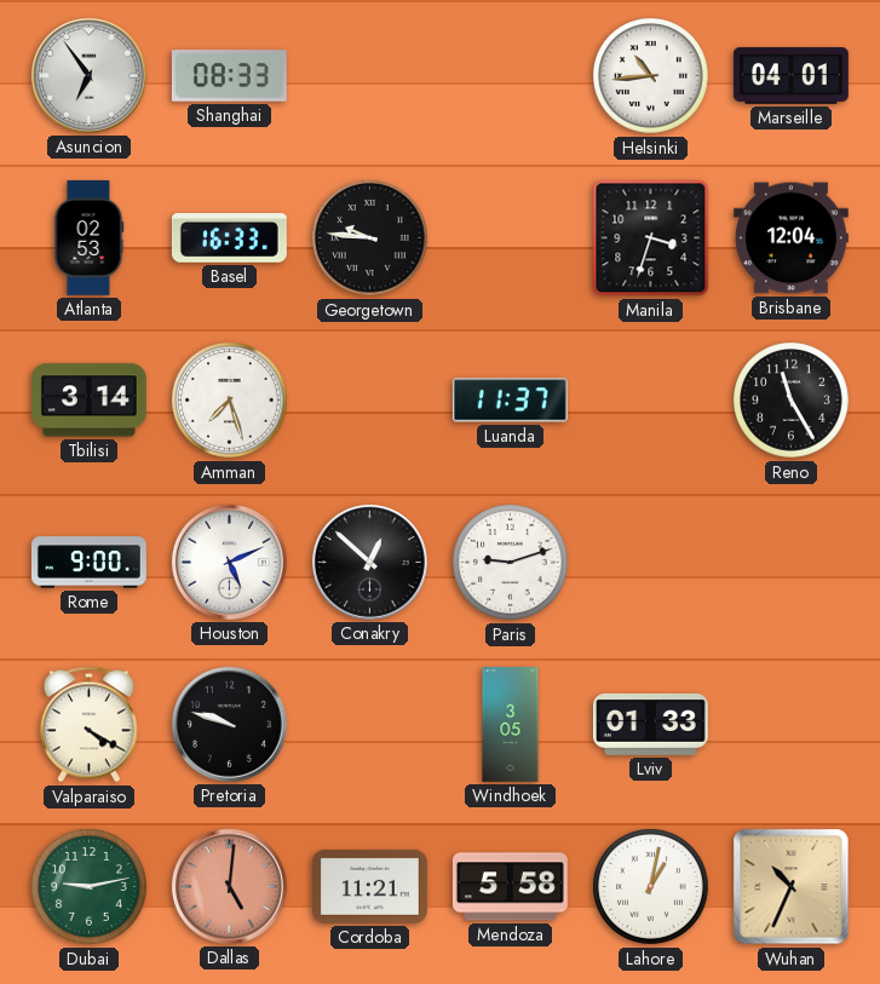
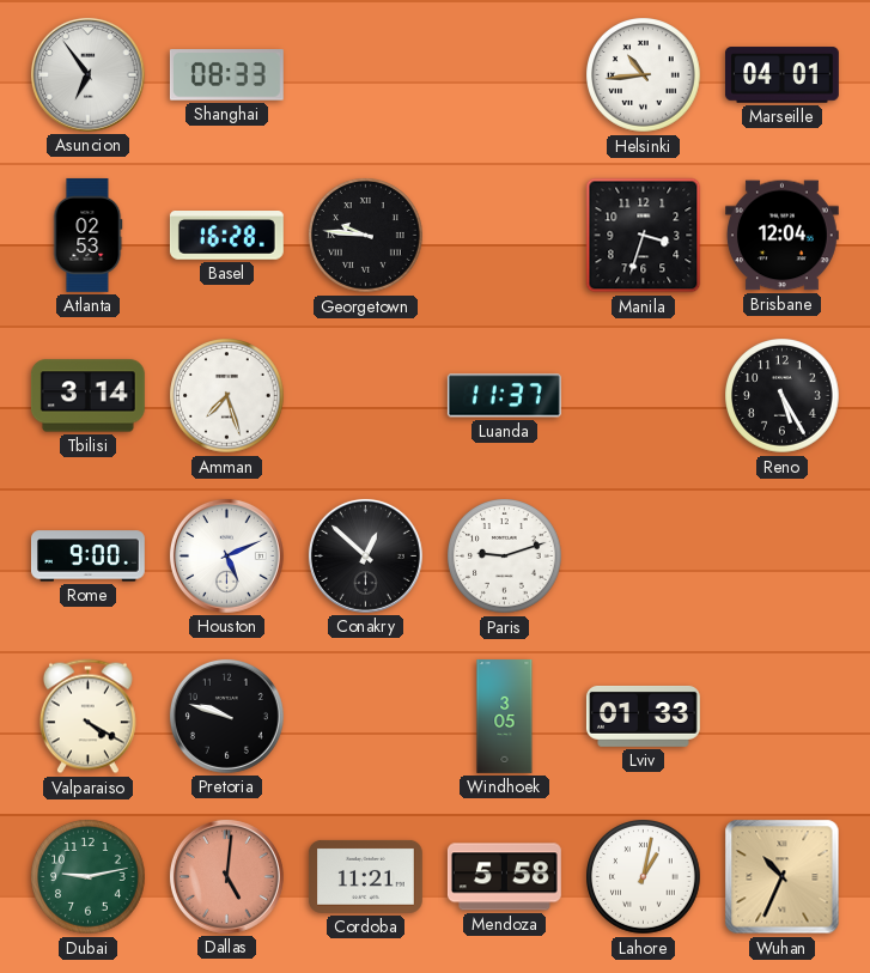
Basel: 16:33 -> 16:28
Reno: 11:25 -> 5:25
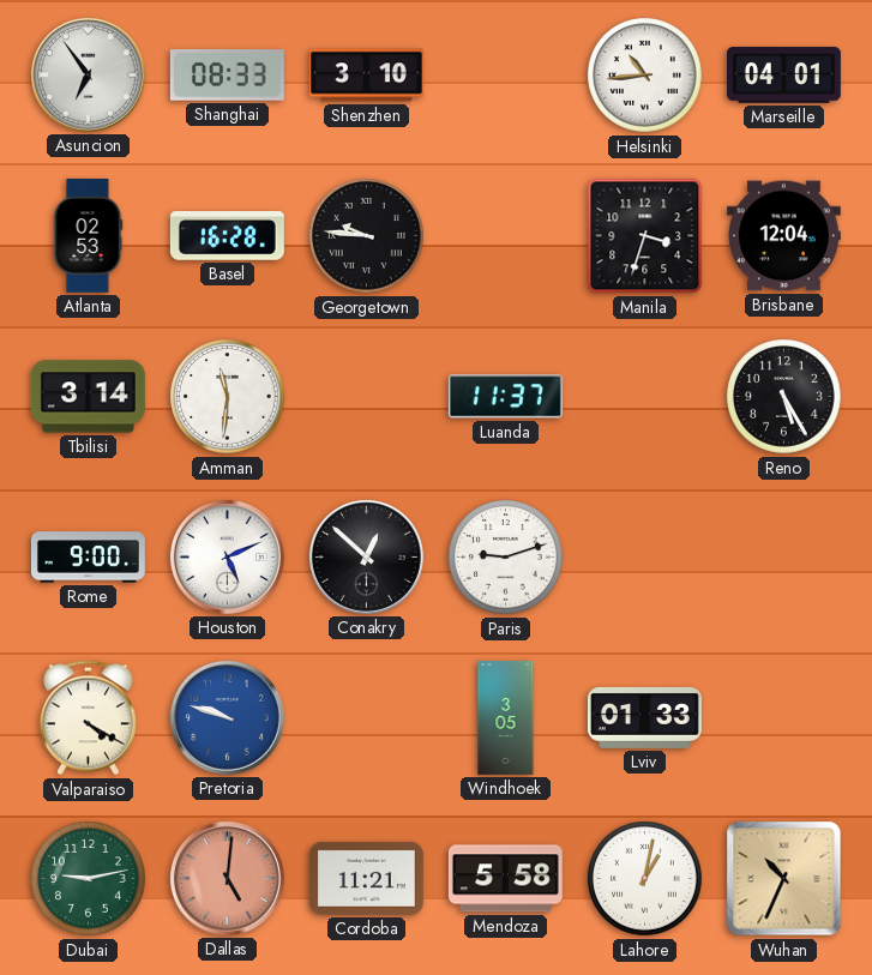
Shenzhen: none -> 3:10
Amman: 7:27 -> 11:31
Pretoria dial: black -> blue
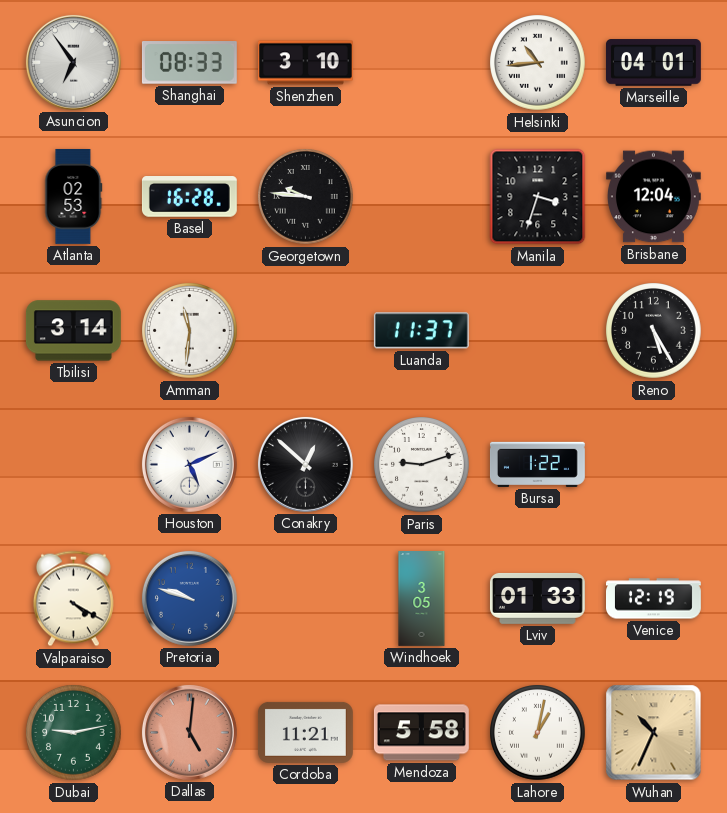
Rome: 9:00 -> none
Bursa: none -> 1:22
Venice: none -> 12:19
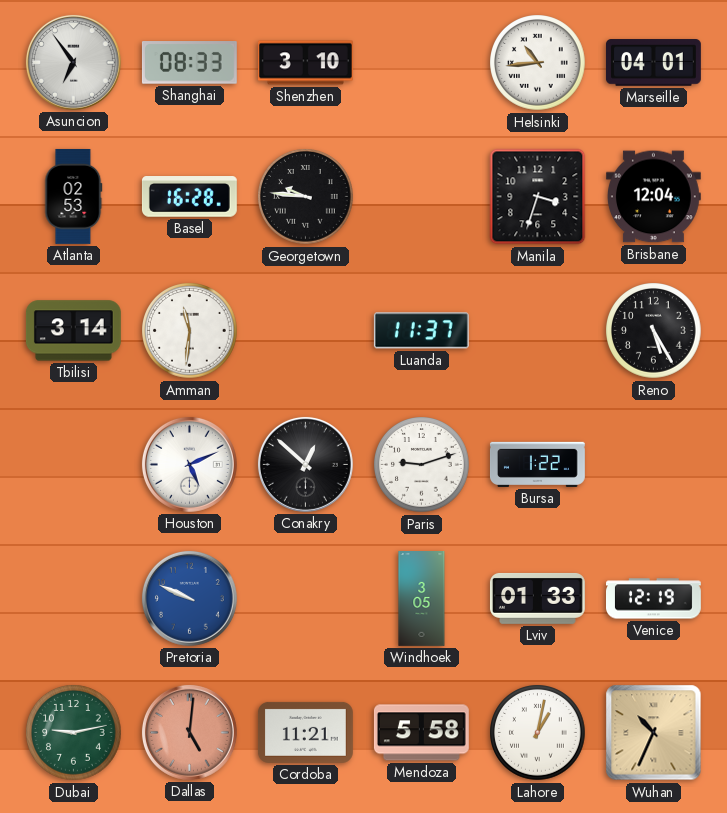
Valparaiso: 4:20 -> none
Pretoria: 9:48 -> 9:49
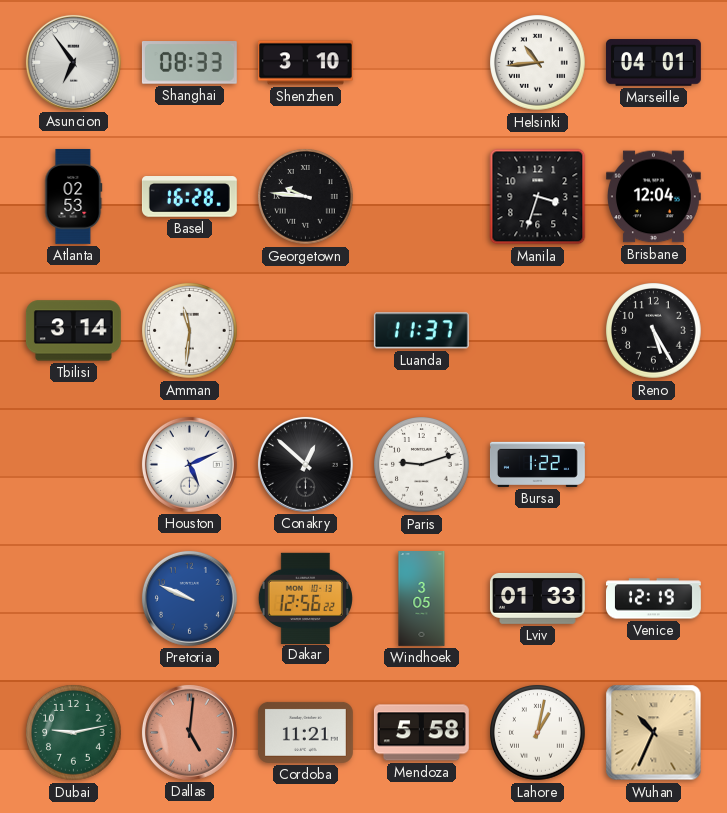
Dakar: none -> 12:56
